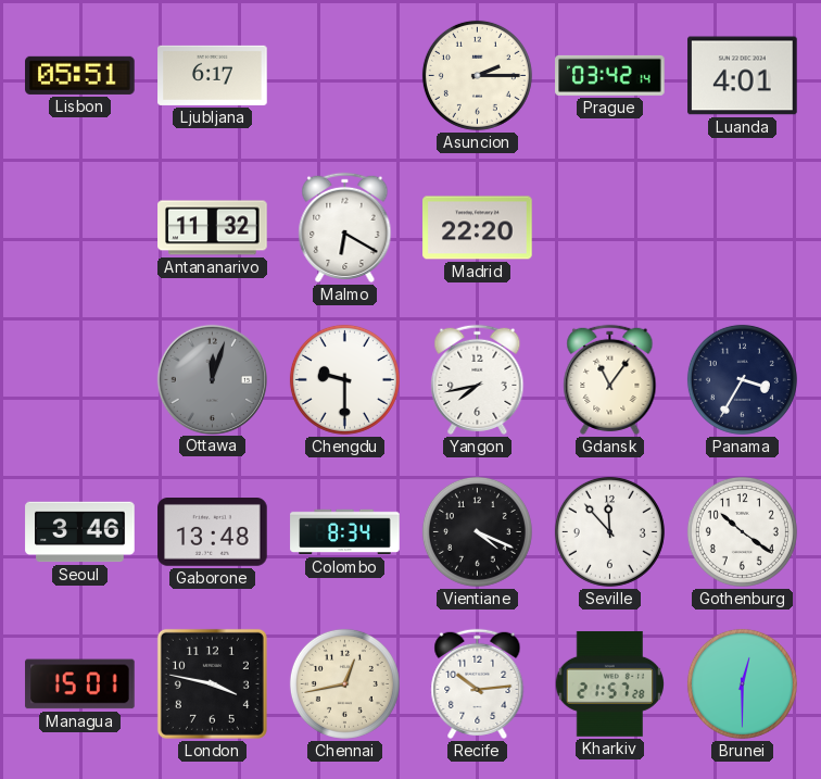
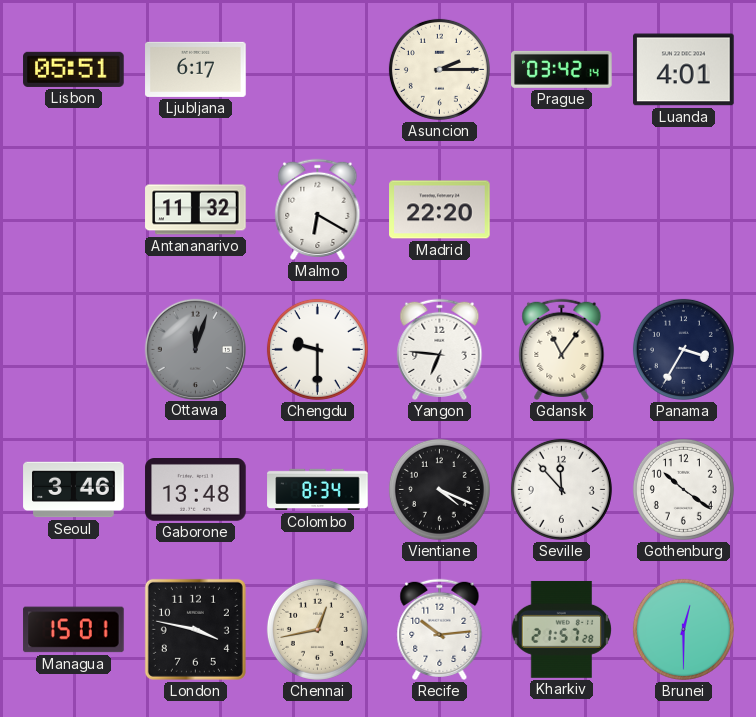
Yangon: 7:43 -> 6:46
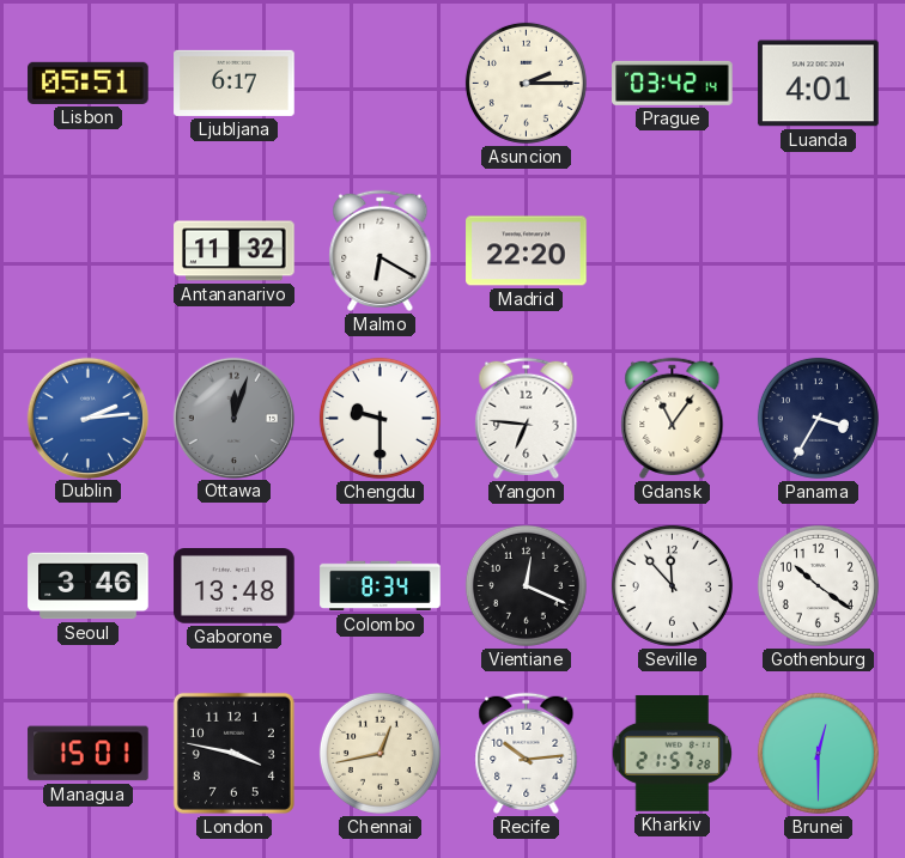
Dublin: none -> 2:14
Vientiane: 4:19 -> 12:19
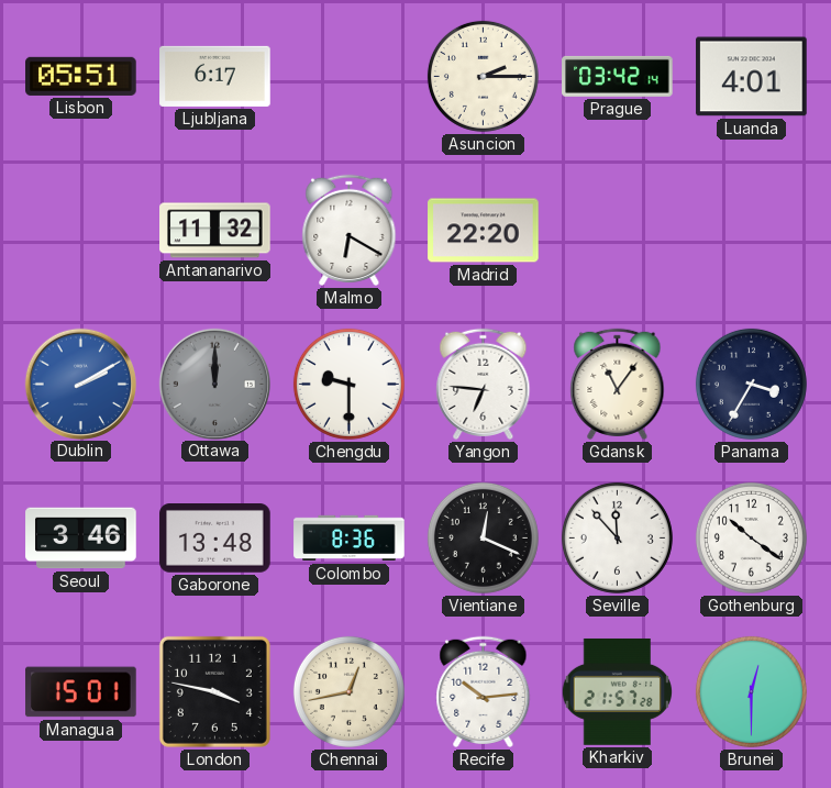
Dublin: 2:14 -> 2:10
Ottawa: 12:03 -> 12:00
Colombo: 8:34 -> 8:36
